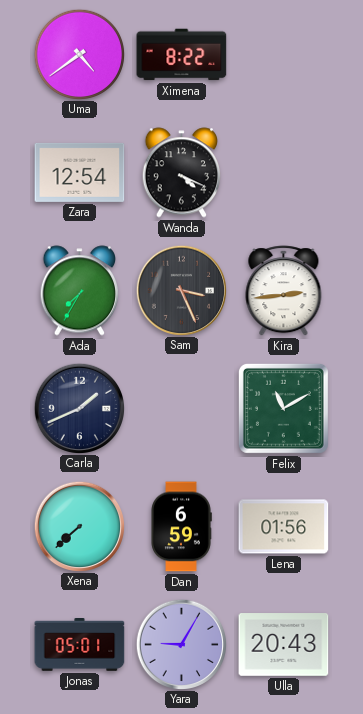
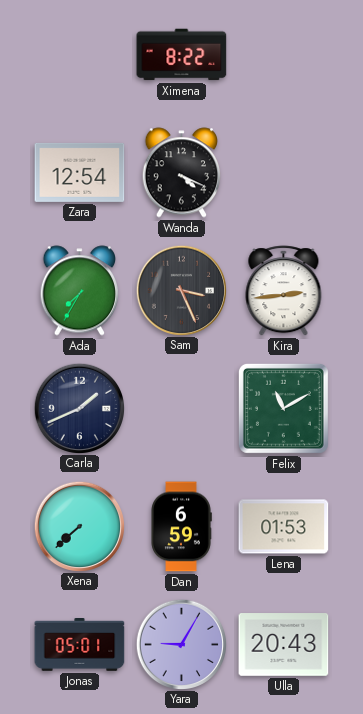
Uma: 4:39 -> none
Lena: 01:56 -> 01:53
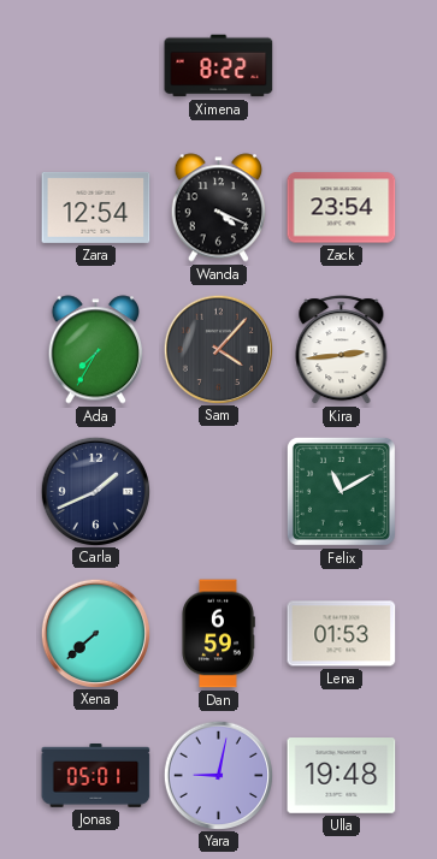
Zack: none -> 23:54
Sam: 3:26 -> 4:07
Yara: 9:05 -> 9:02
Ulla: 20:43 -> 19:48
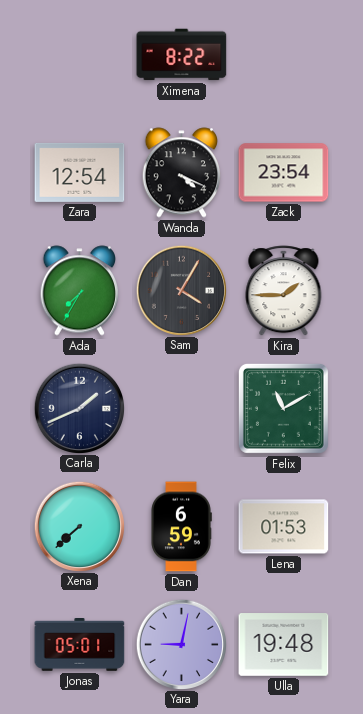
Sam: 4:07 -> 4:05
Kira: 2:44 -> 1:45
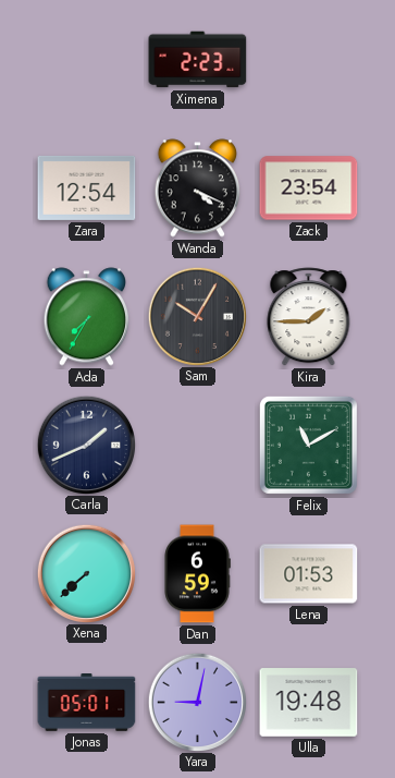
Ximena: 8:22 -> 2:23
Sam: 4:05 -> 10:05
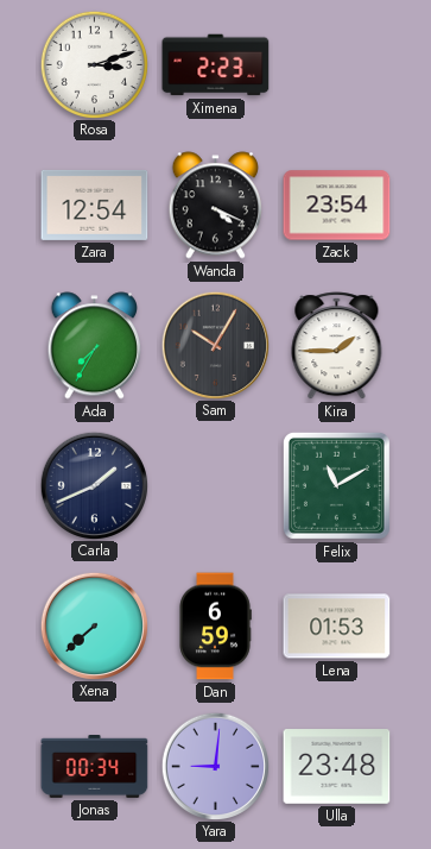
Rosa: none -> 3:12
Jonas: 05:01 -> 00:34
Yara: 9:02 -> 9:01
Ulla: 19:48 -> 23:48
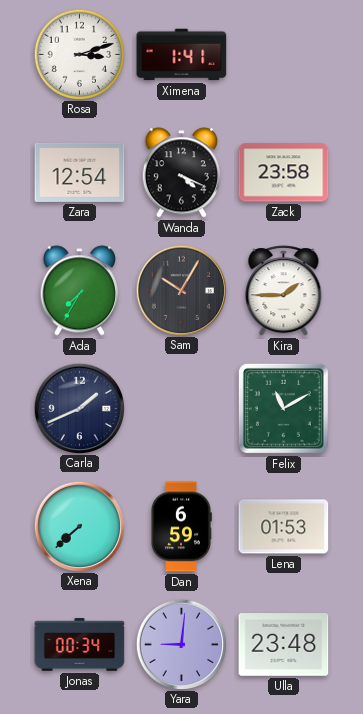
Ximena: 2:23 -> 1:41
Zack: 23:54 -> 23:58
